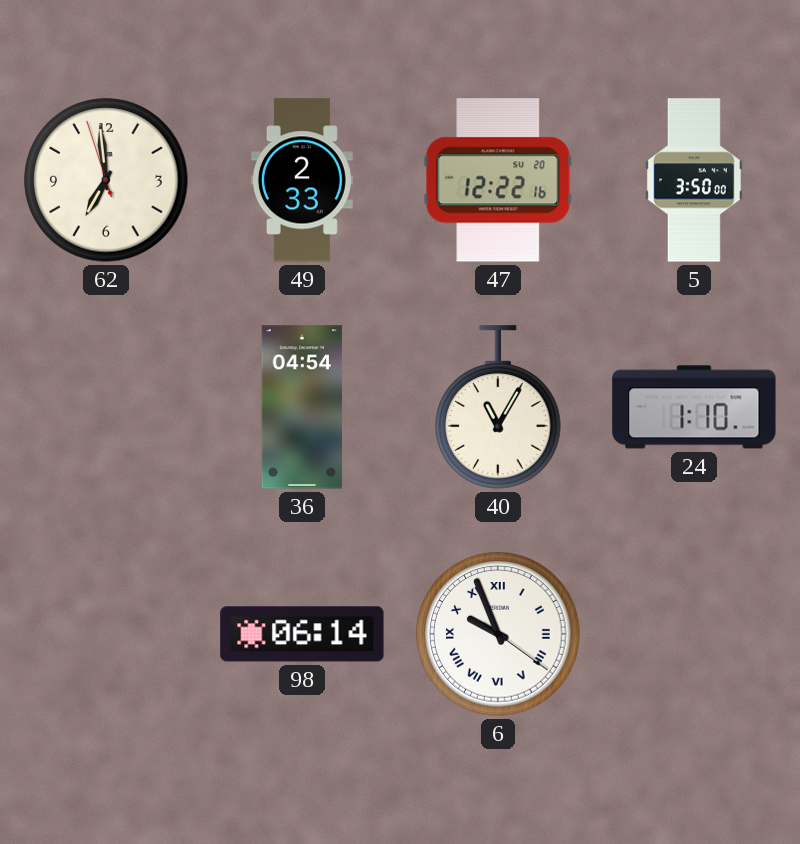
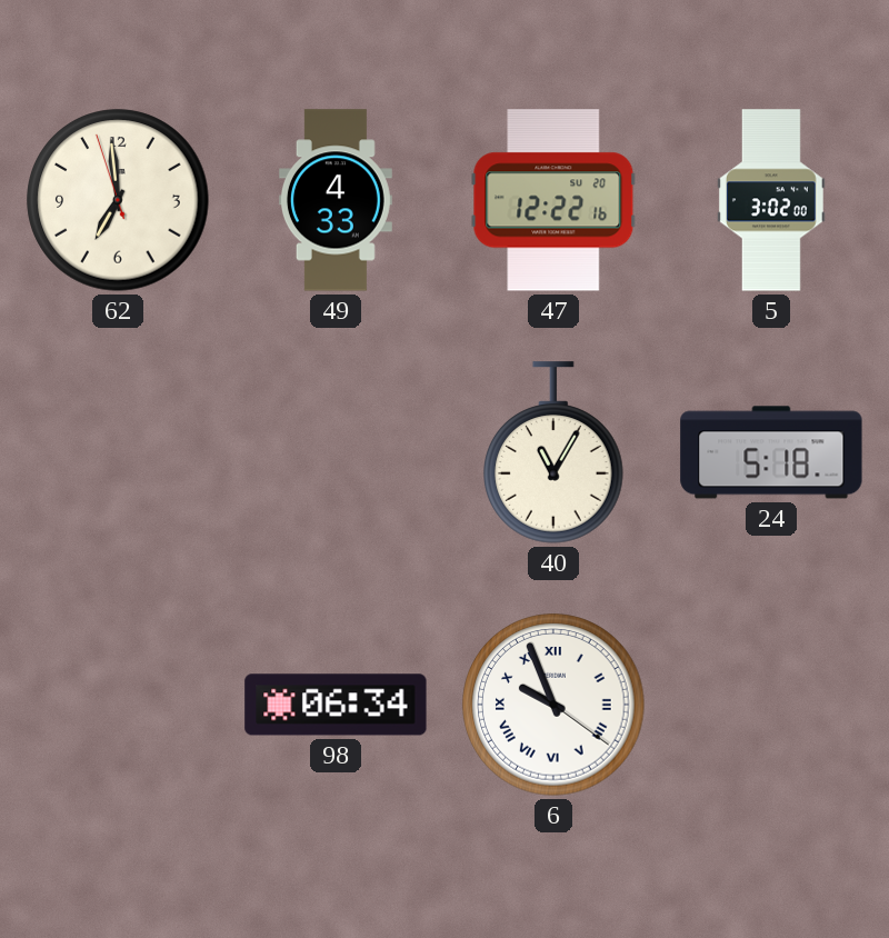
49: 2:33 -> 4:33
5: 3:50 -> 3:02
36: 04:54 -> none
24: 1:10 -> 5:18
98: 06:14 -> 06:34
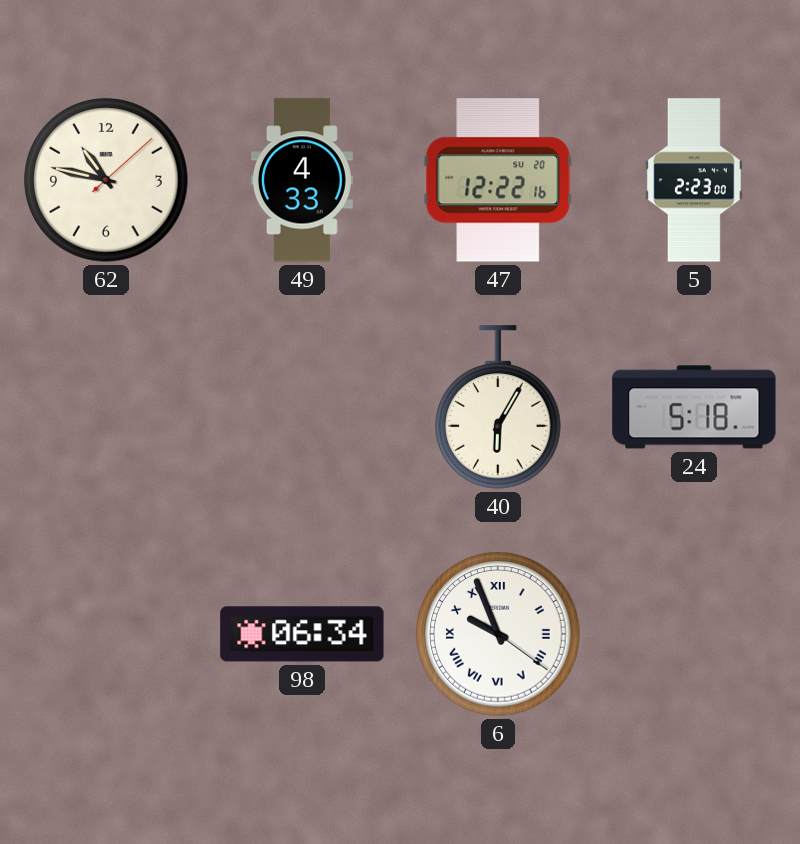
62: 6:58 -> 10:47
5: 3:02 -> 2:23
40: 11:05 -> 6:05
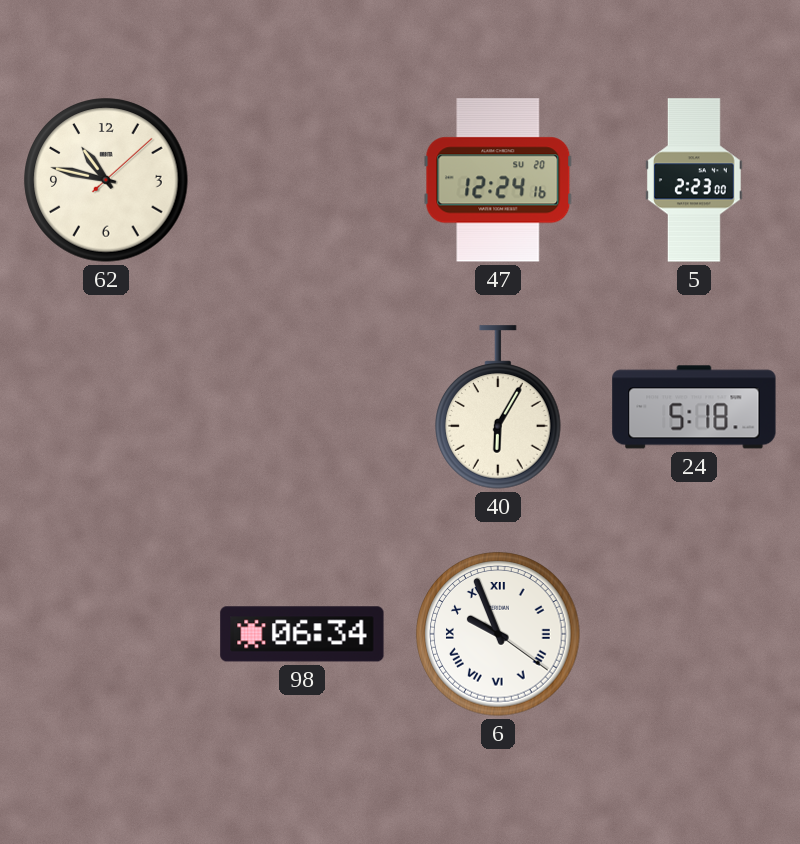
49: 4:33 -> none
47: 12:22 -> 12:24
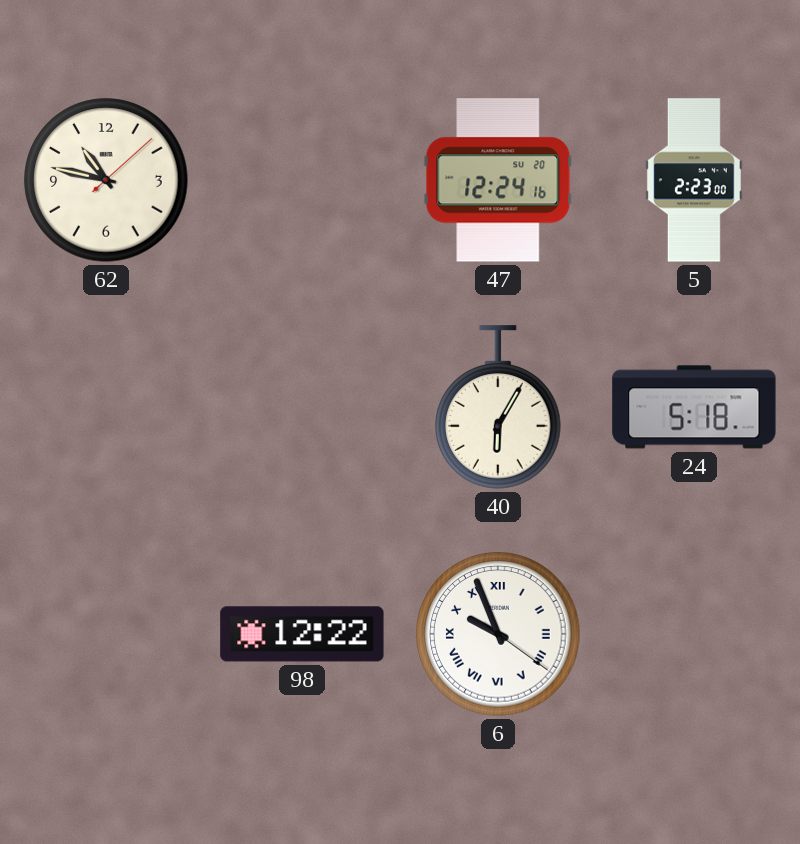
98: 06:34 -> 12:22
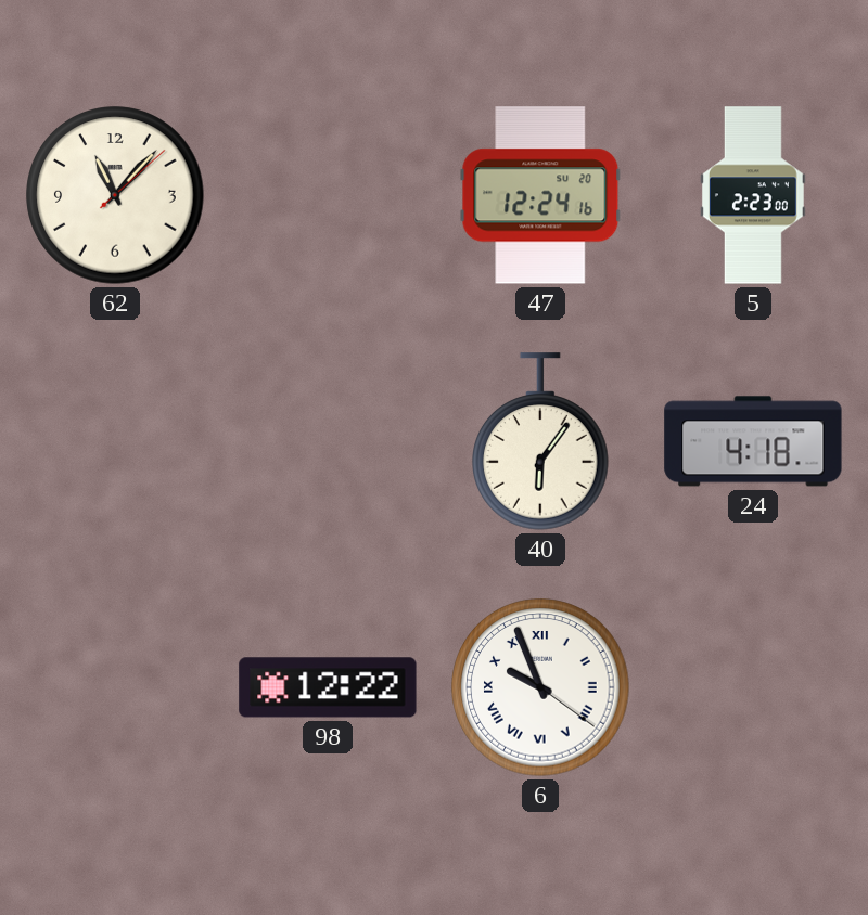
62: 10:47 -> 11:07
40: 6:05 -> 6:06
24: 5:18 -> 4:18
